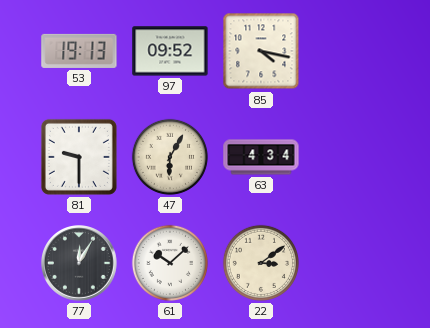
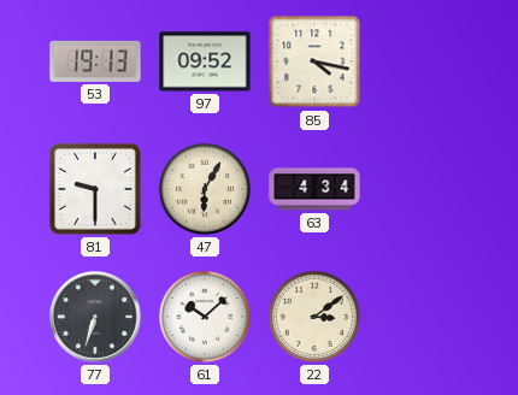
77: 12:05 -> 6:33
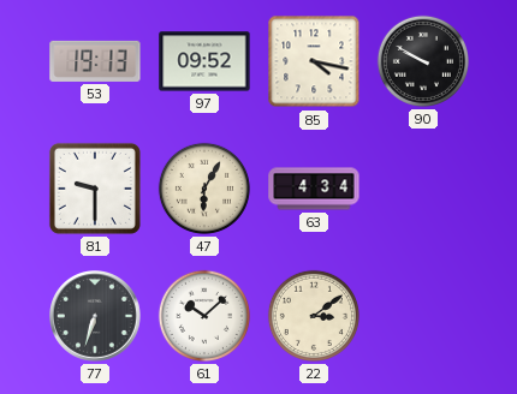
90: none -> 9:50
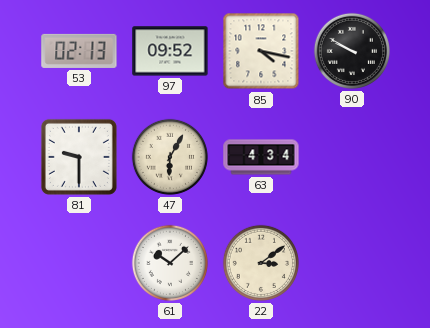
53: 19:13 -> 02:13
77: 6:33 -> none
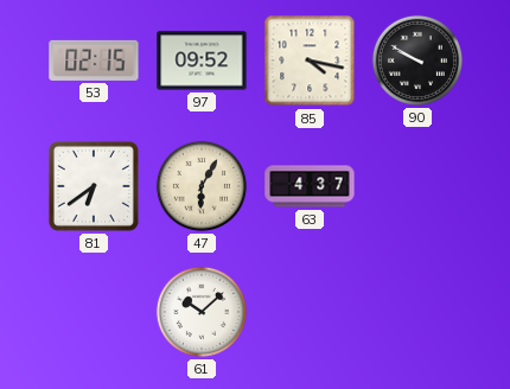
53: 02:13 -> 02:15
81: 9:30 -> 6:39
63: 4:34 -> 4:37
22: 3:09 -> none
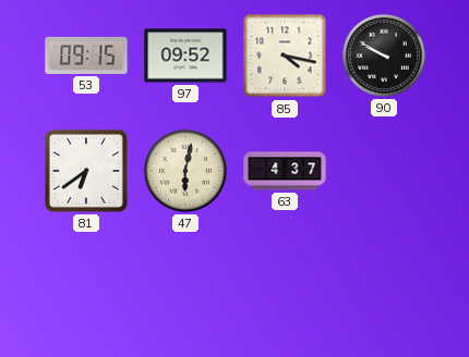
53: 02:15 -> 09:15
47: 6:05 -> 6:02
61: 10:08 -> none
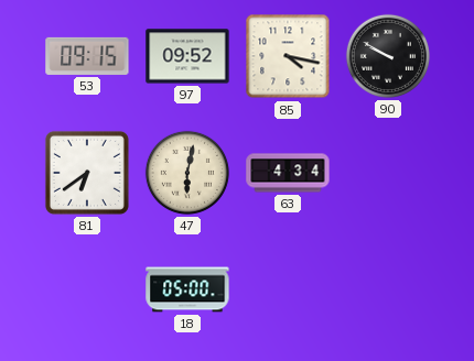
63: 4:37 -> 4:34
18: none -> 05:00
